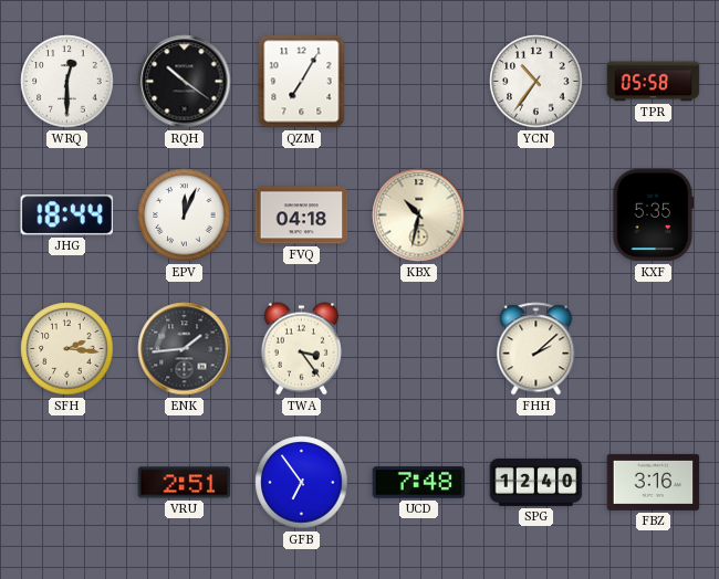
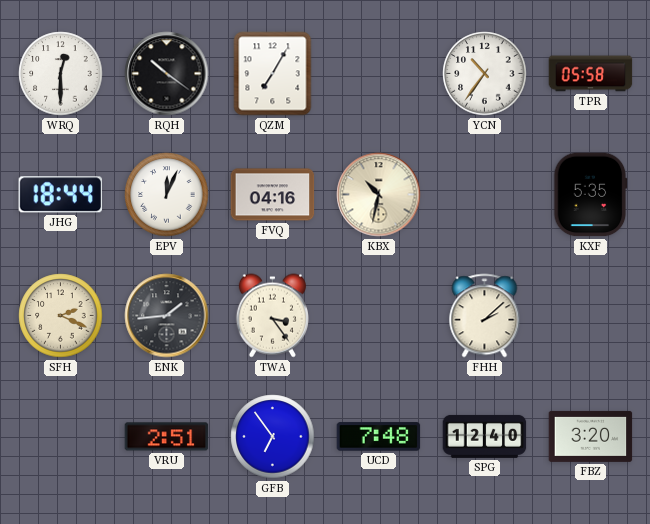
FVQ: 04:18 -> 04:16
SFH: 2:16 -> 2:19
FBZ: 3:16 -> 3:20
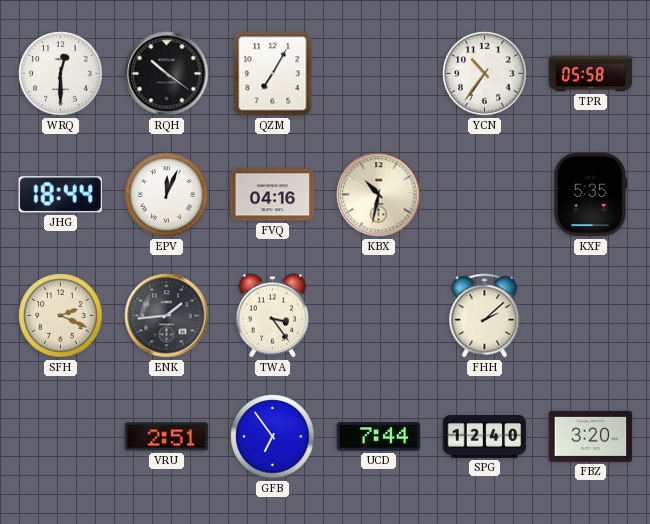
UCD: 7:48 -> 7:44
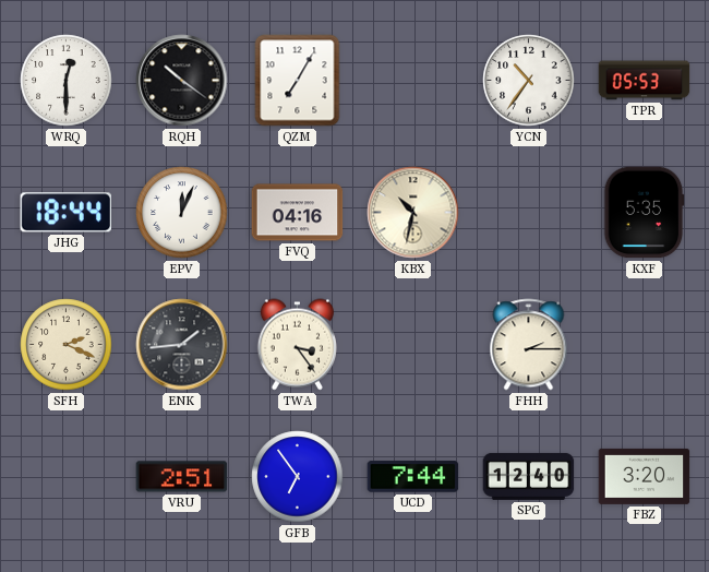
TPR: 05:58 -> 05:53
FHH: 2:08 -> 2:15
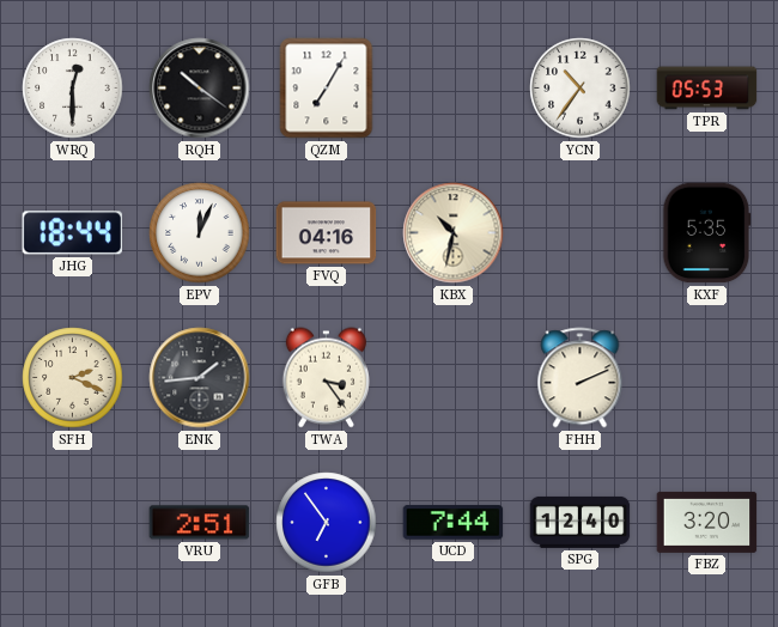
FHH: 2:15 -> 2:11
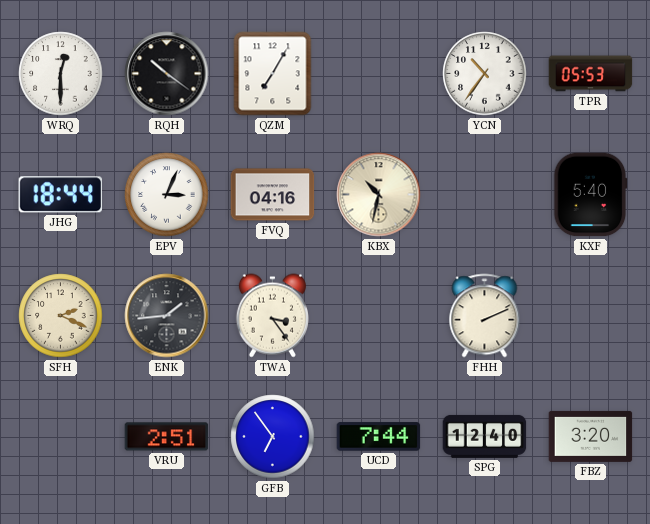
EPV: 12:04 -> 3:04
KXF: 5:35 -> 5:40
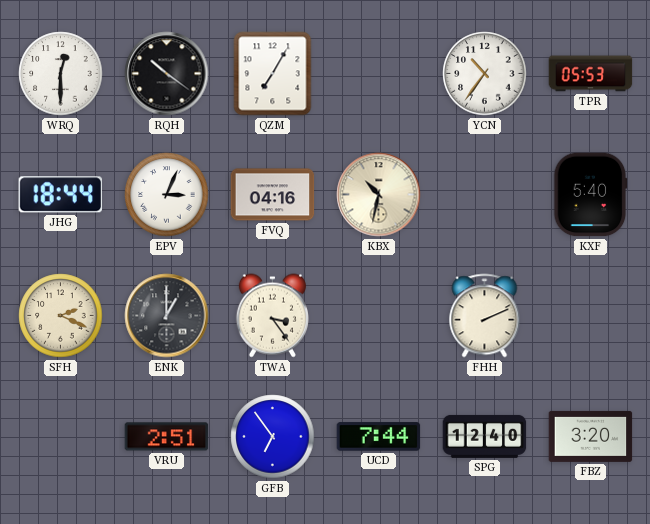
ENK: 1:44 -> 1:00
